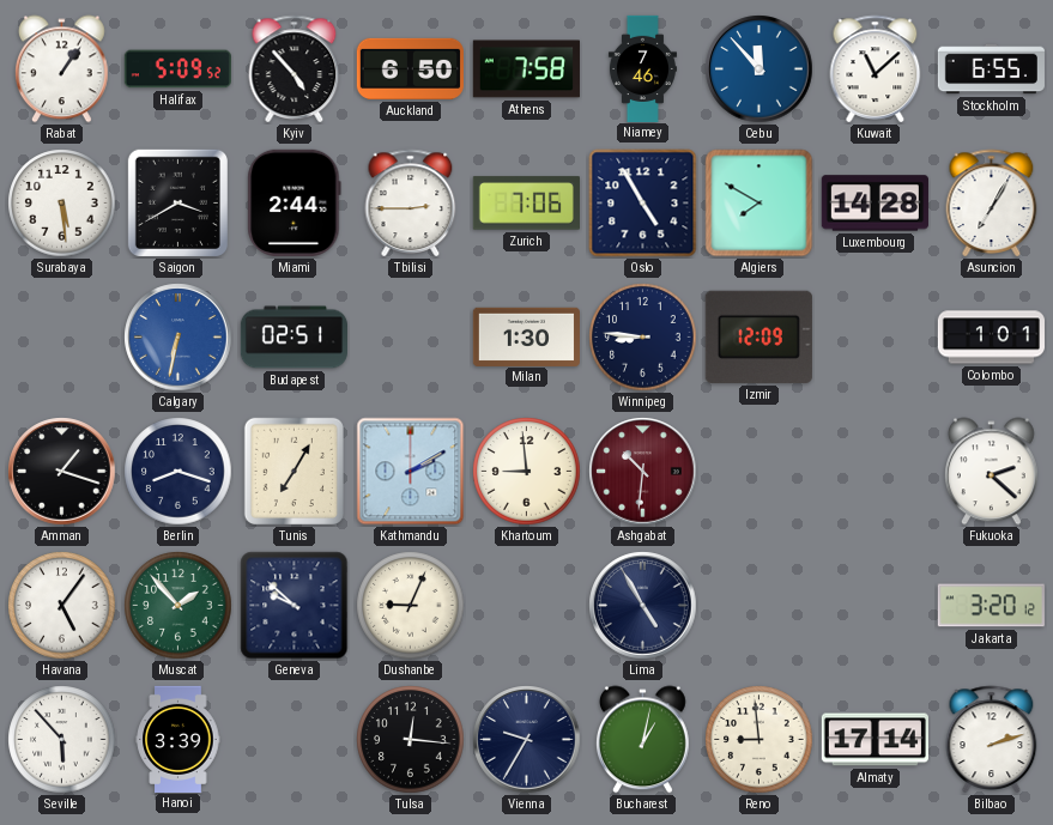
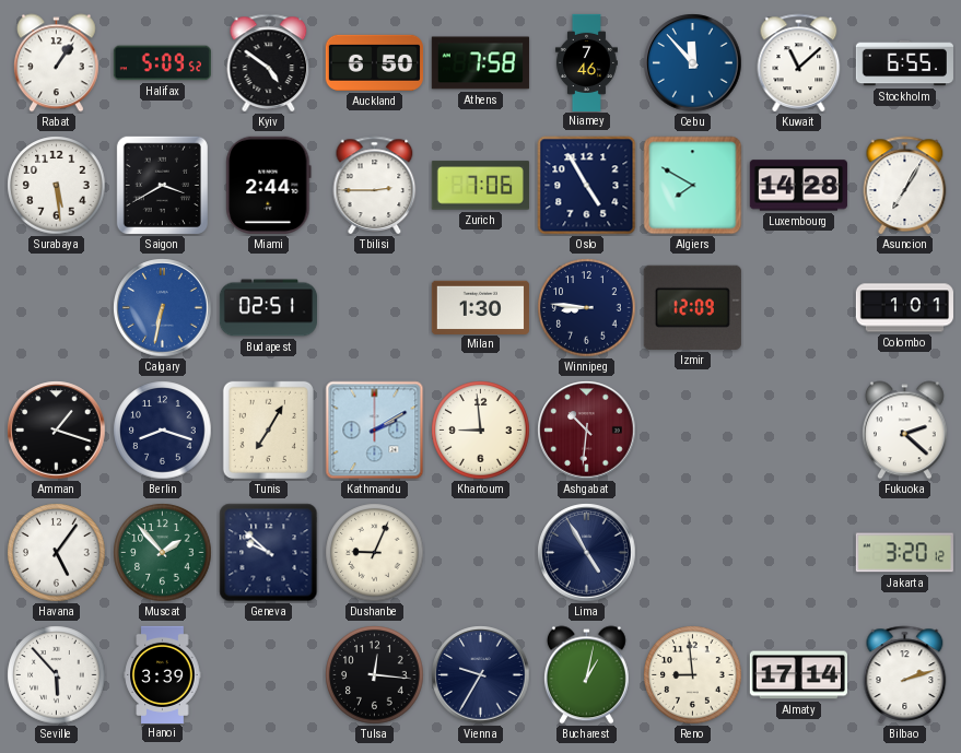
Kyiv: 4:53 -> 4:51
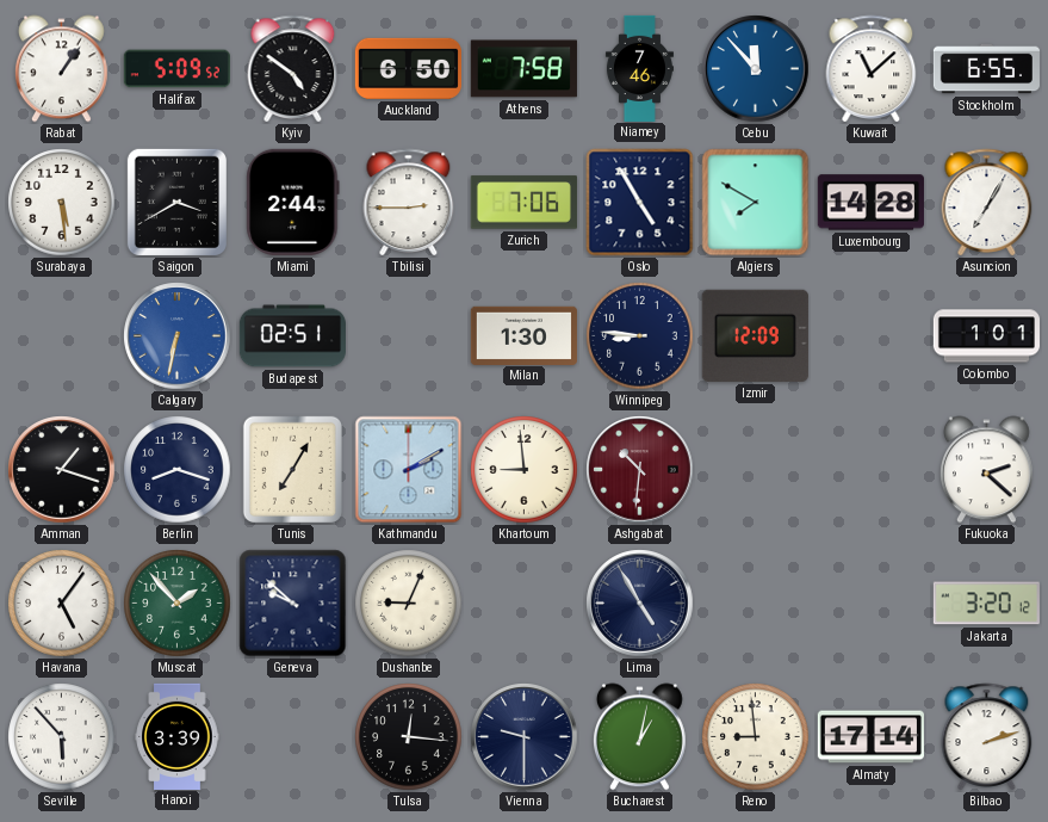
Vienna: 9:35 -> 9:30
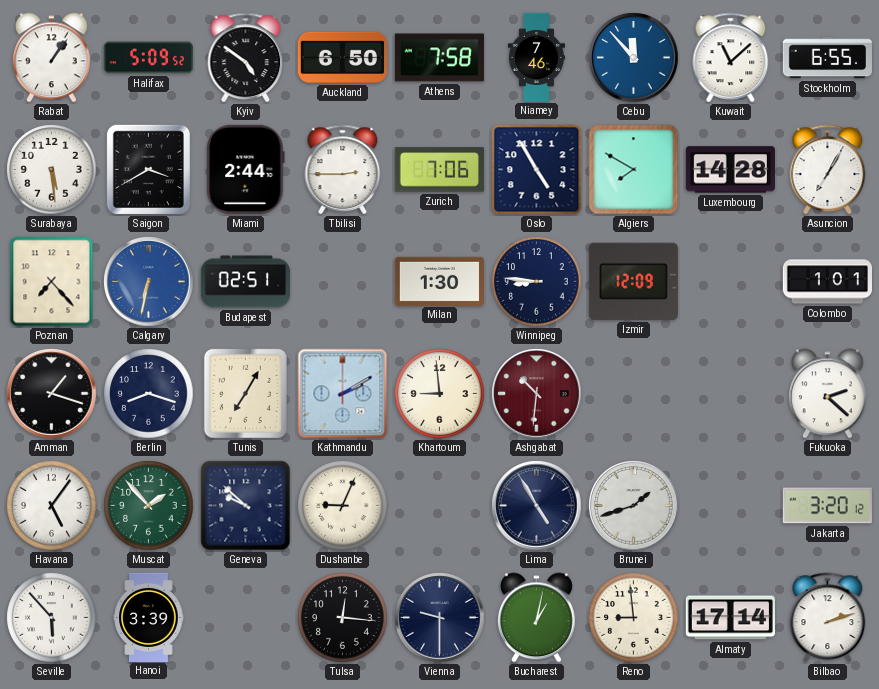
Poznan: none -> 7:23
Brunei: none -> 1:42
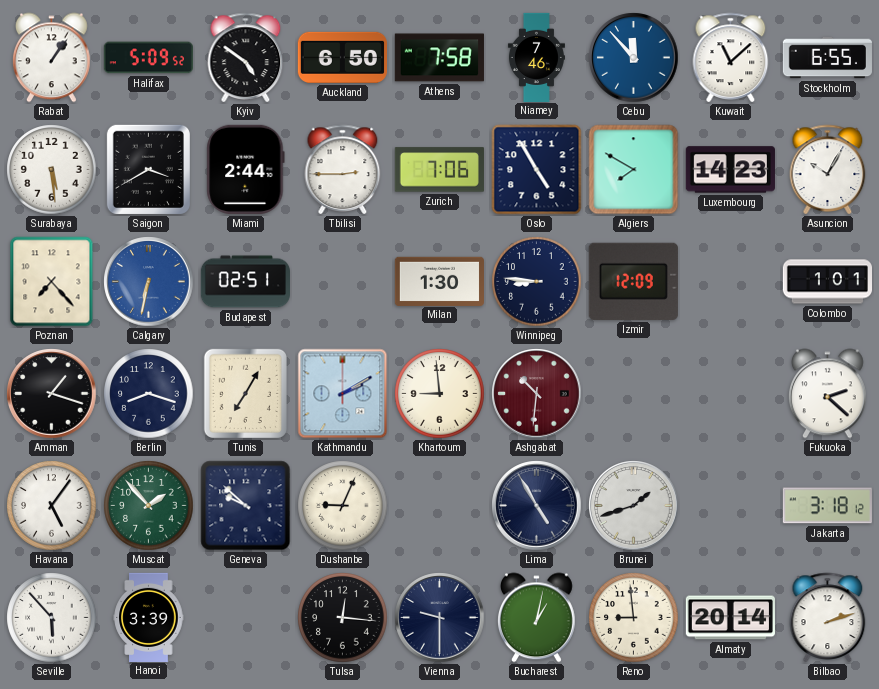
Luxembourg: 14:28 -> 14:23
Asuncion: 7:05 -> 10:05
Jakarta: 3:20 -> 3:18
Almaty: 17:14 -> 20:14
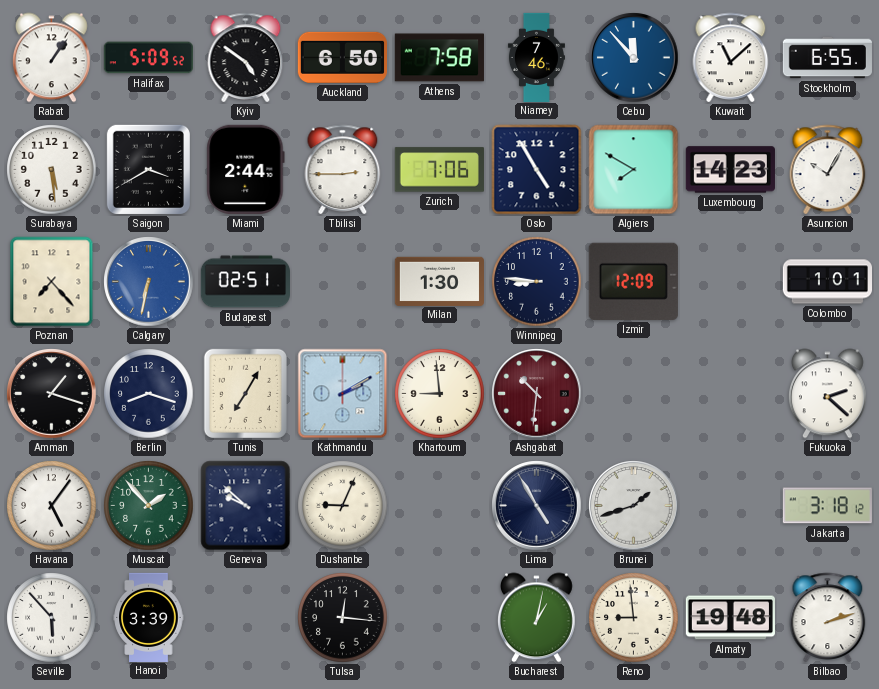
Vienna: 9:30 -> none
Almaty: 20:14 -> 19:48
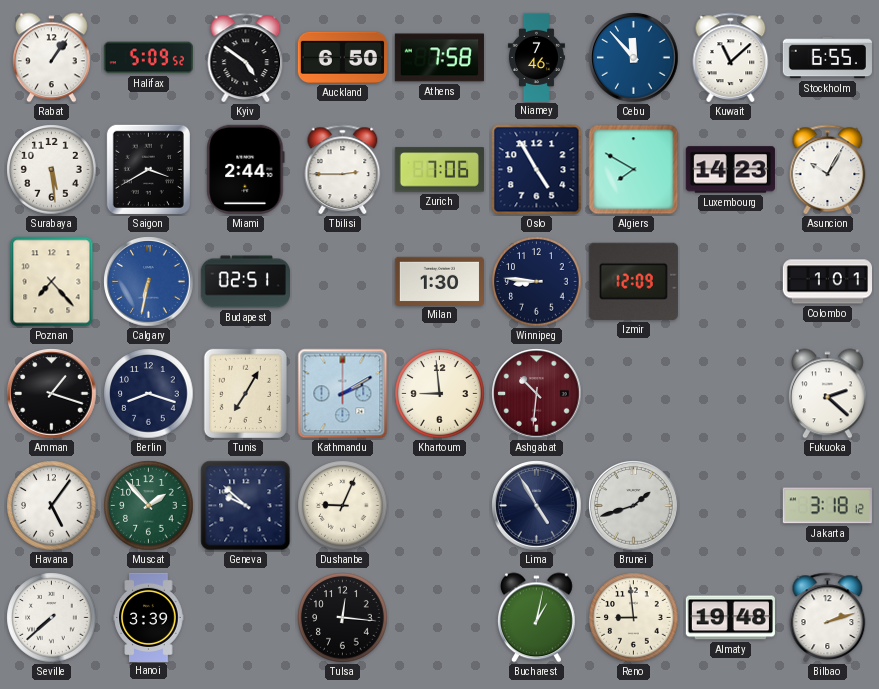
Seville: 5:53 -> 7:38
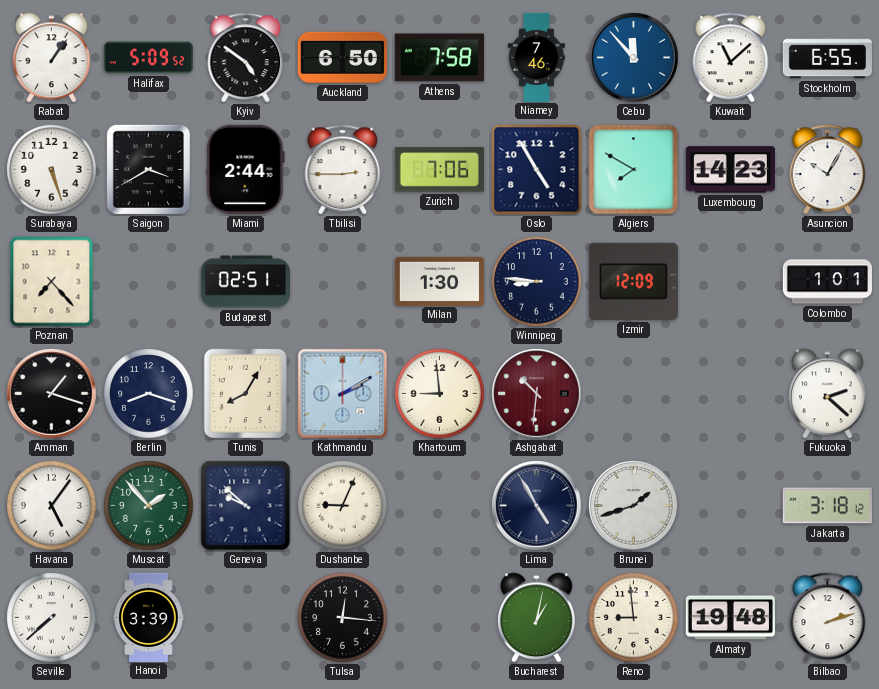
Surabaya: 5:29 -> 5:27
Calgary: 6:32 -> none
Tunis: 7:05 -> 8:05
